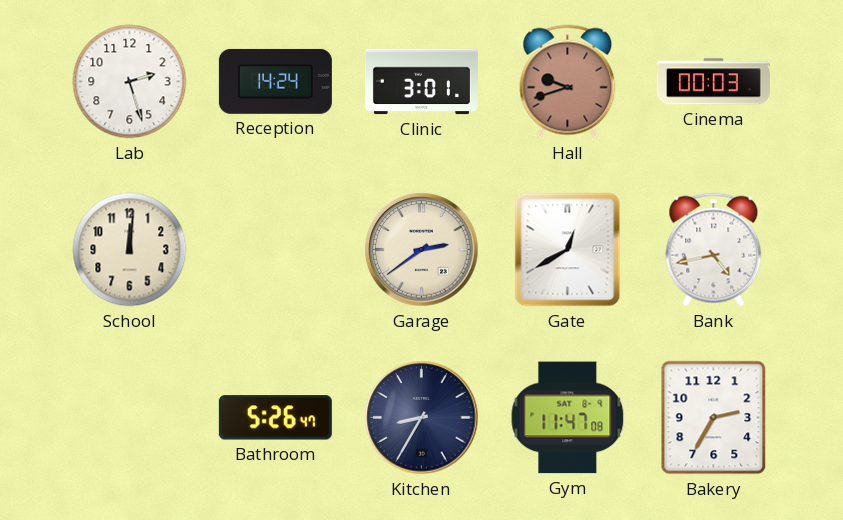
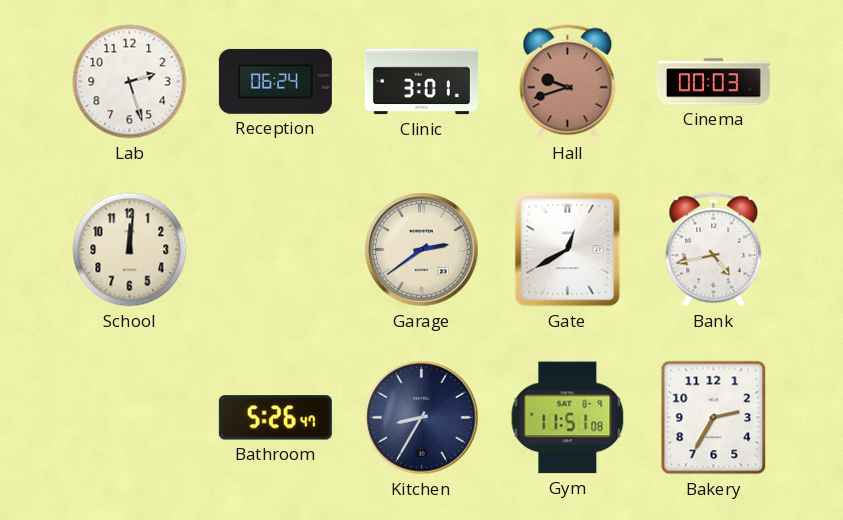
Reception: 14:24 -> 06:24
Gym: 11:47 -> 11:51
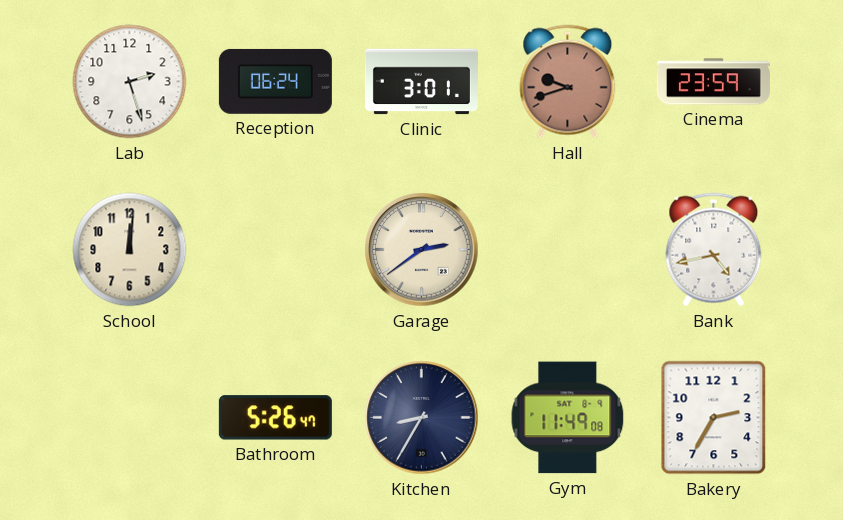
Cinema: 00:03 -> 23:59
Gate: 12:40 -> none
Gym: 11:51 -> 11:49
